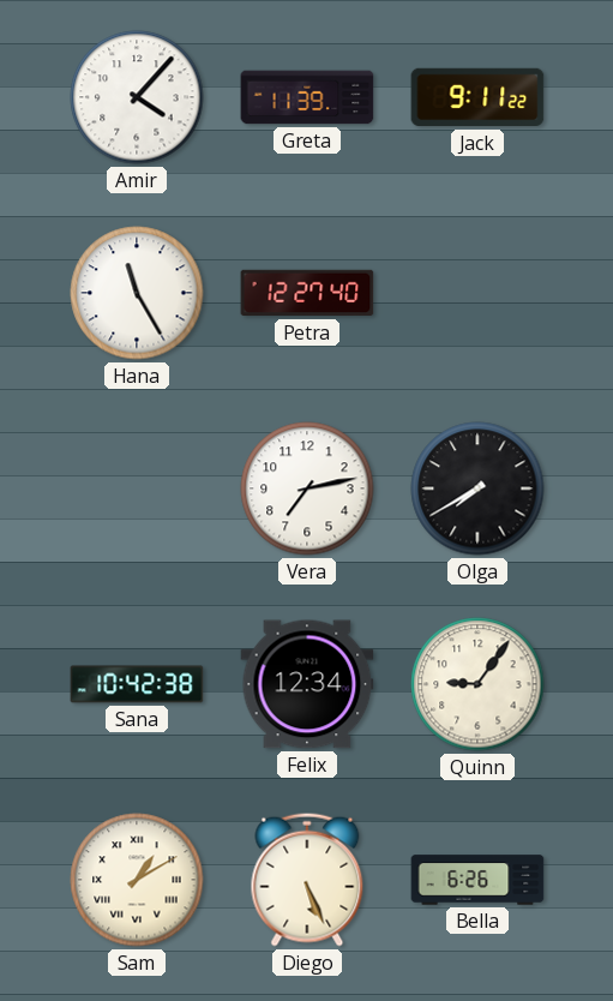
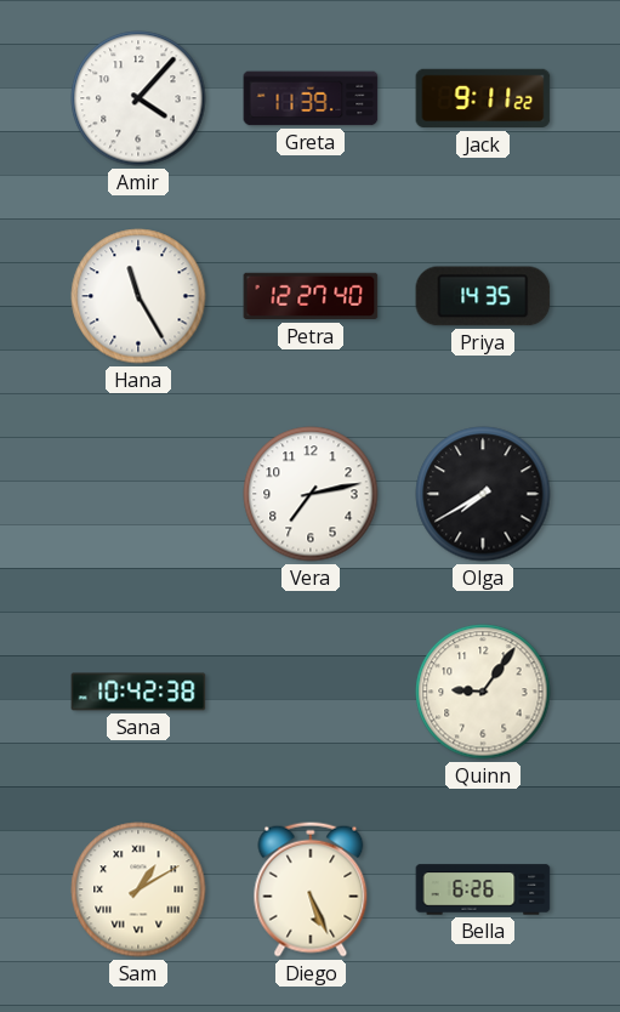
Priya: none -> 14:35
Felix: 12:34 -> none
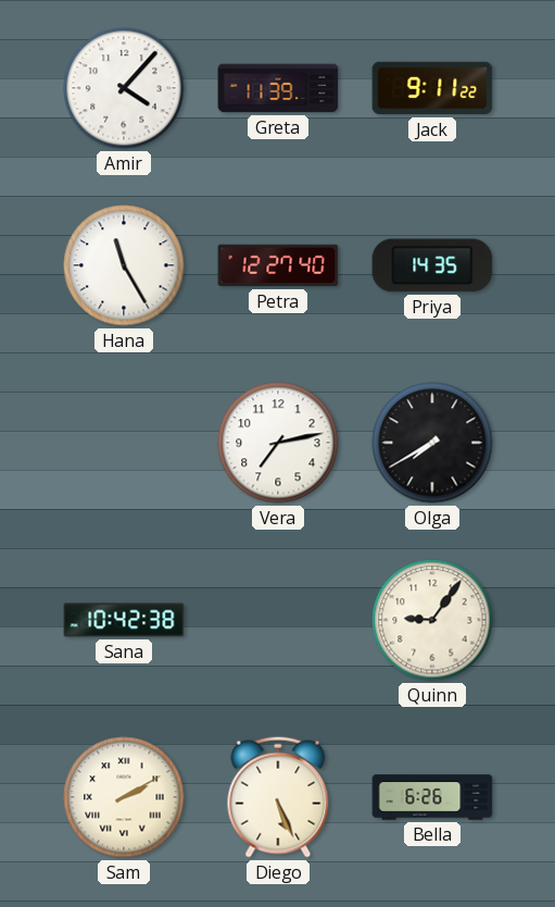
Sam: 1:10 -> 2:10
